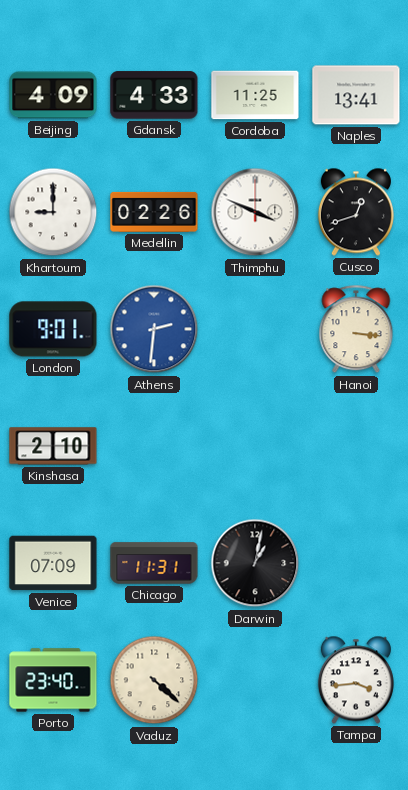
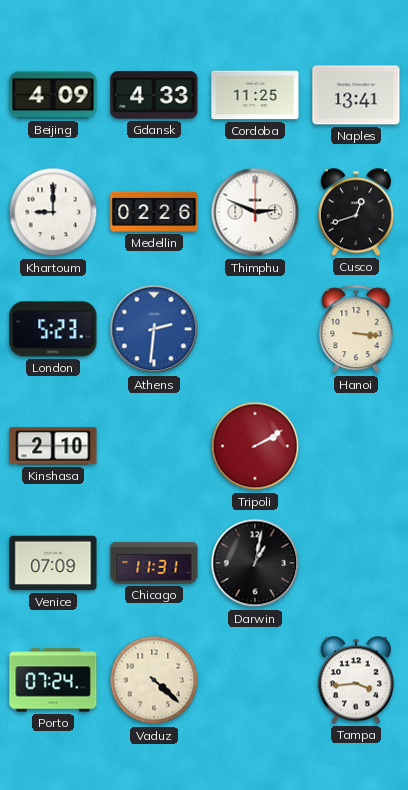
Thimphu: 3:49 -> 2:49
London: 9:01 -> 5:23
Tripoli: none -> 2:10
Porto: 23:40 -> 07:24
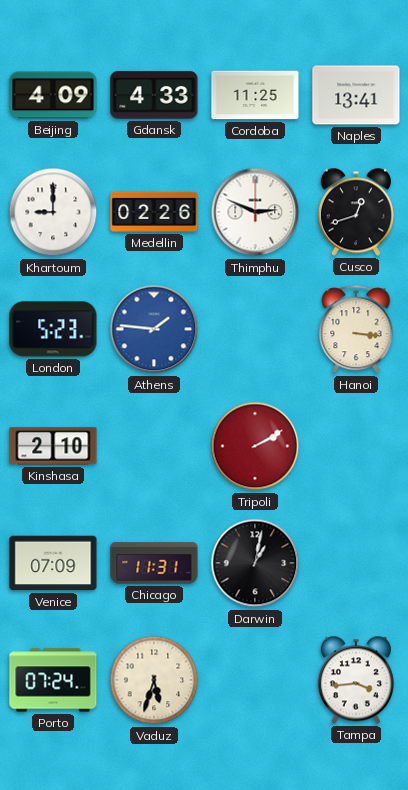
Athens: 2:31 -> 1:46
Vaduz: 4:22 -> 5:33
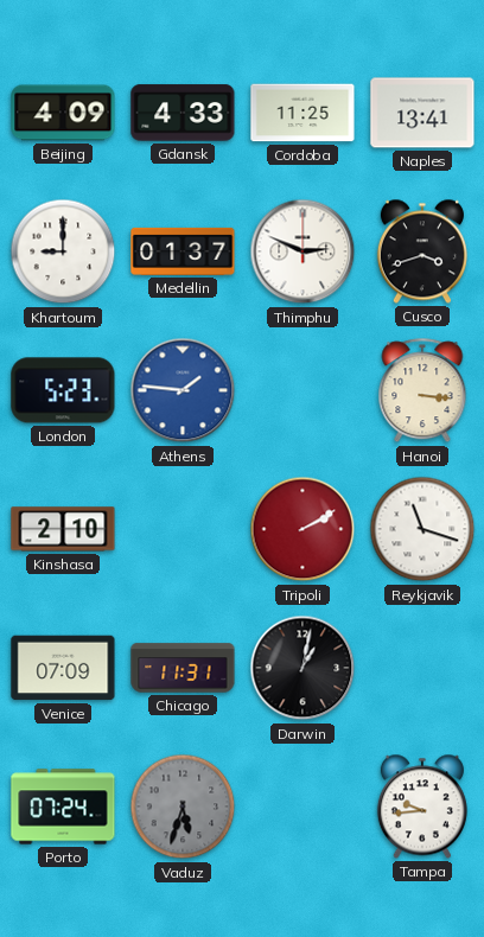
Medellin: 02:26 -> 01:37
Cusco: 12:42 -> 3:42
Reykjavik: none -> 11:18
Vaduz dial: cream -> grey
Tampa: 3:44 -> 9:44
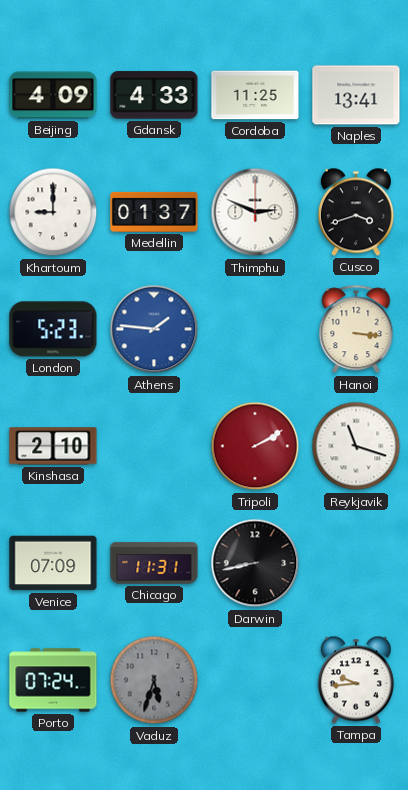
Darwin: 1:02 -> 8:43
